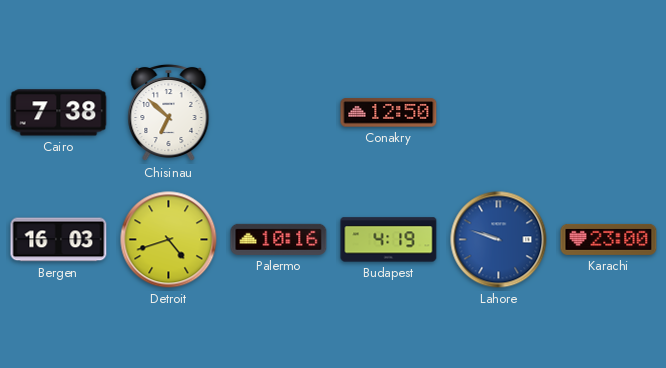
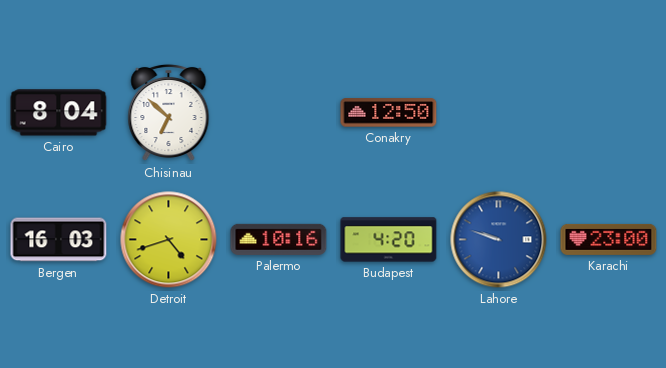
Cairo: 7:38 -> 8:04
Budapest: 4:19 -> 4:20
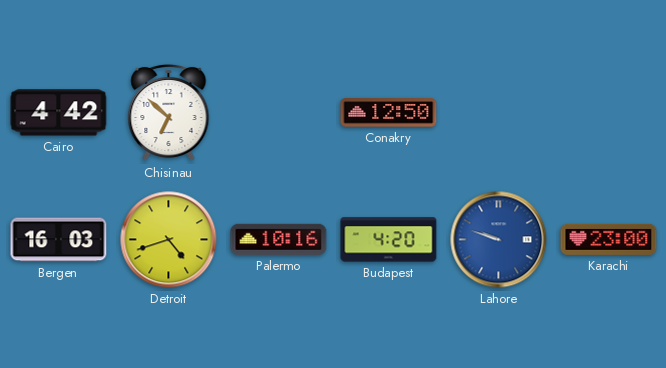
Cairo: 8:04 -> 4:42
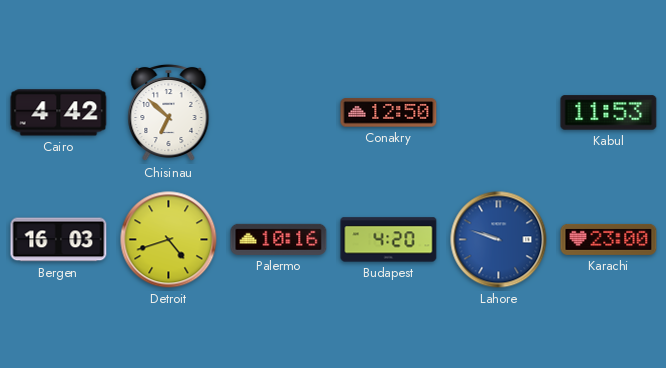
Kabul: none -> 11:53
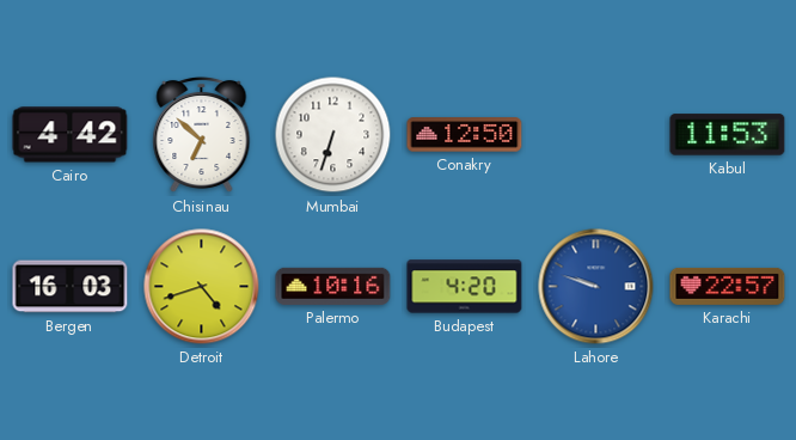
Mumbai: none -> 6:33
Karachi: 23:00 -> 22:57
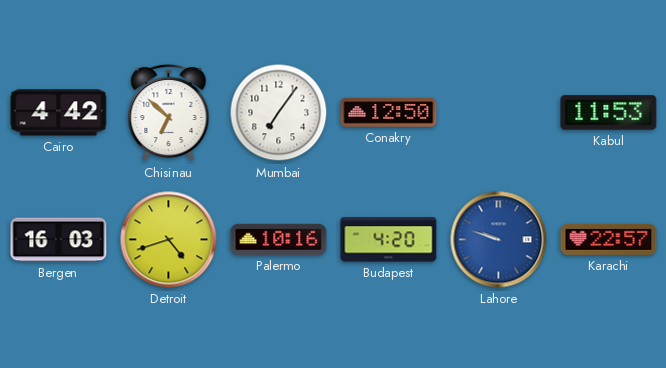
Mumbai: 6:33 -> 7:06
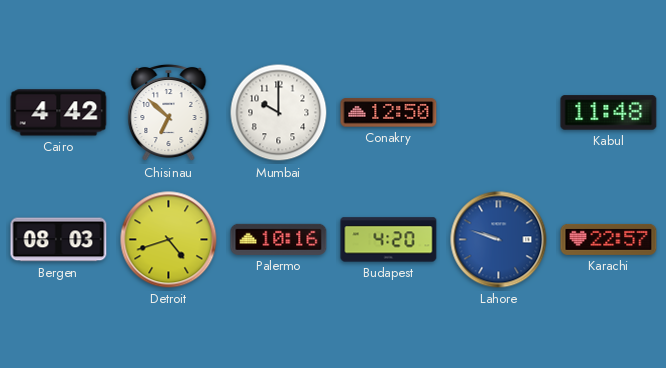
Mumbai: 7:06 -> 10:00
Kabul: 11:53 -> 11:48
Bergen: 16:03 -> 08:03
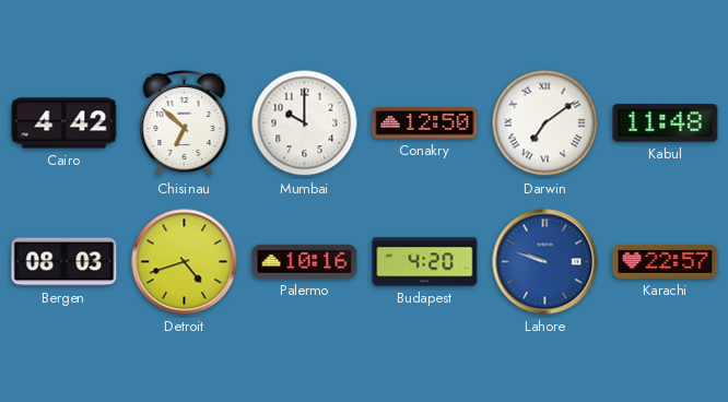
Darwin: none -> 7:09
